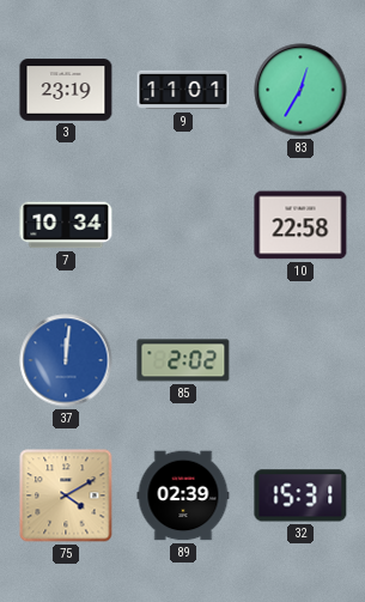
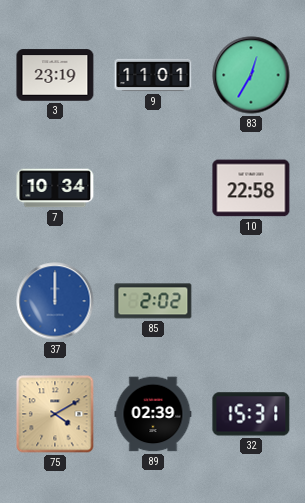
37: 12:01 -> 12:00
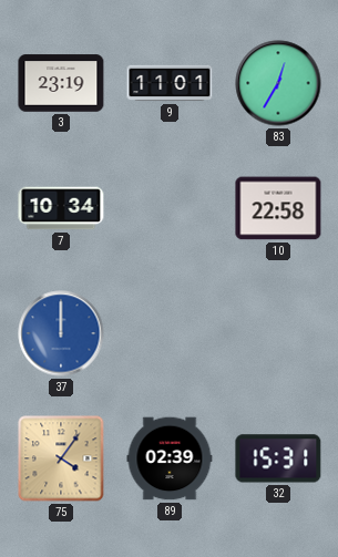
85: 2:02 -> none
75: 4:10 -> 4:06
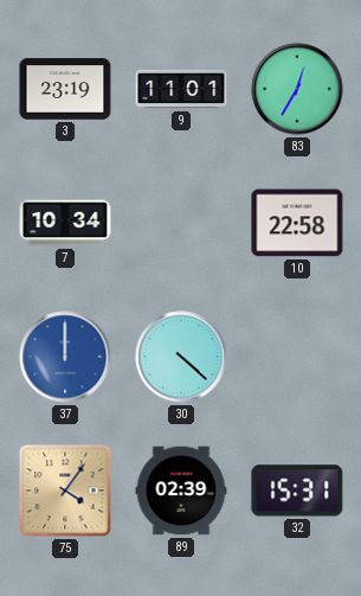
30: none -> 4:22
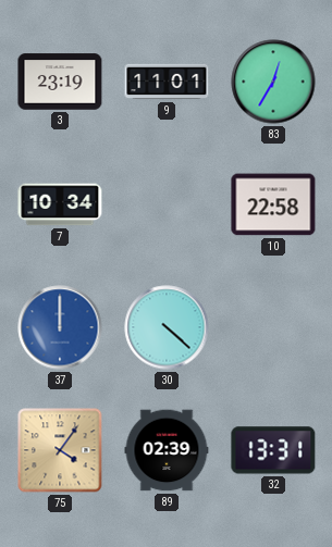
32: 15:31 -> 13:31
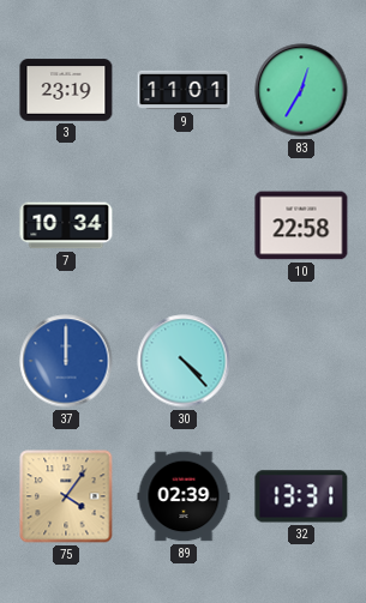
30: 4:22 -> 4:23
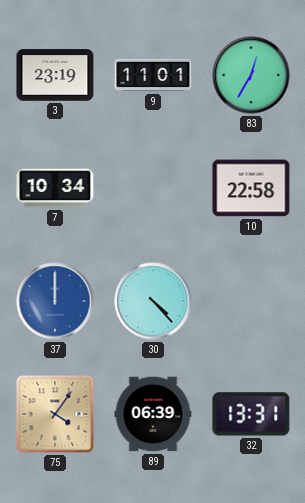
89: 02:39 -> 06:39
